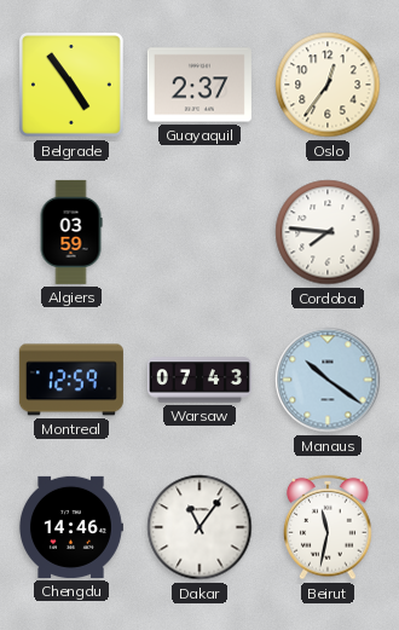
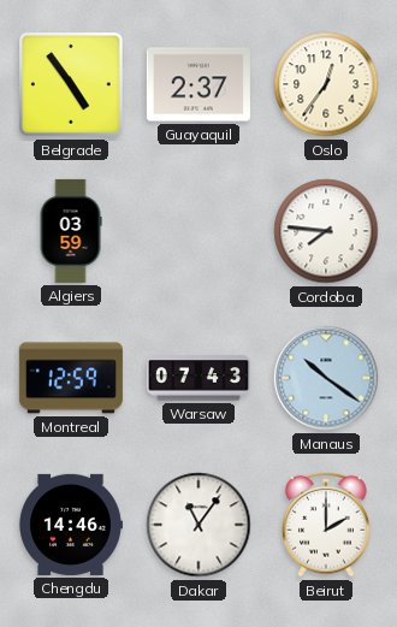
Beirut: 11:32 -> 2:00
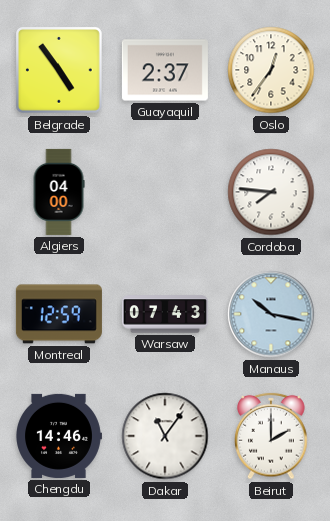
Algiers: 03:59 -> 04:00
Manaus: 10:21 -> 10:17
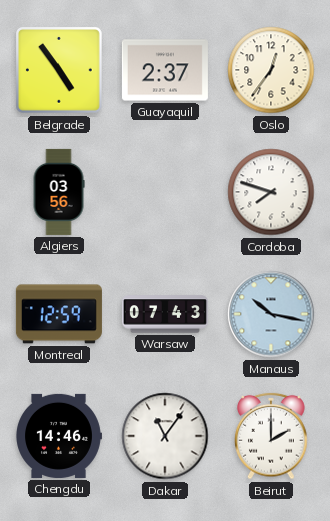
Algiers: 04:00 -> 03:56
Cordoba: 7:46 -> 7:48
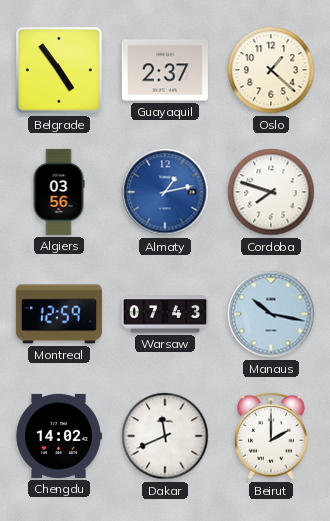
Oslo: 12:36 -> 1:22
Almaty: none -> 1:13
Chengdu: 14:46 -> 14:02
Dakar: 11:06 -> 11:41
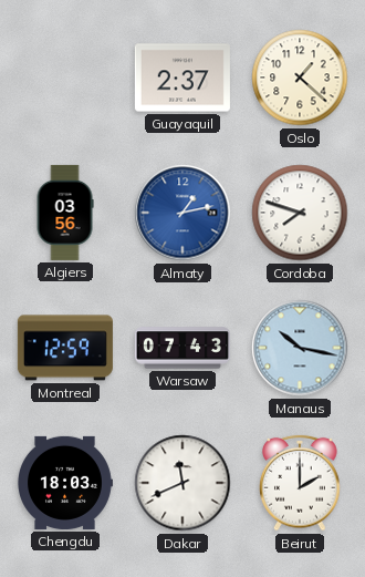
Belgrade: 4:54 -> none
Chengdu: 14:02 -> 18:03
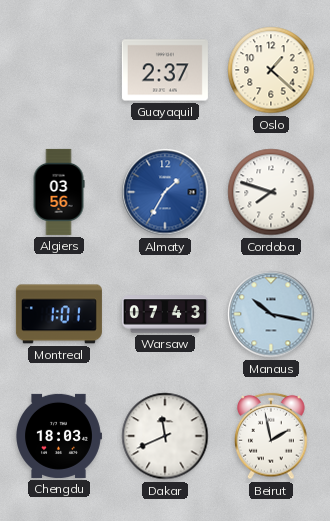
Almaty: 1:13 -> 1:35
Montreal: 12:59 -> 1:01
Beirut: 2:00 -> 1:58
